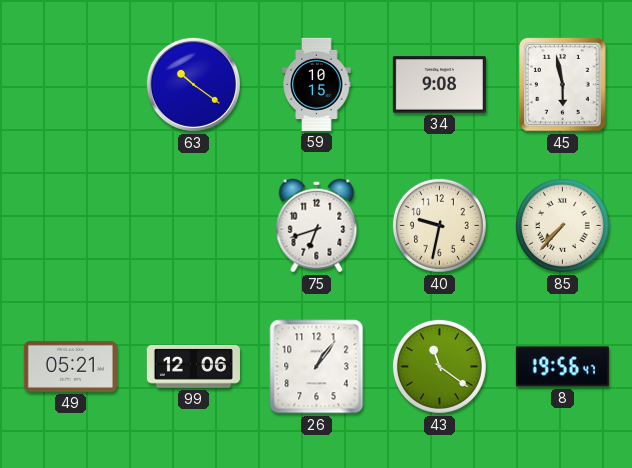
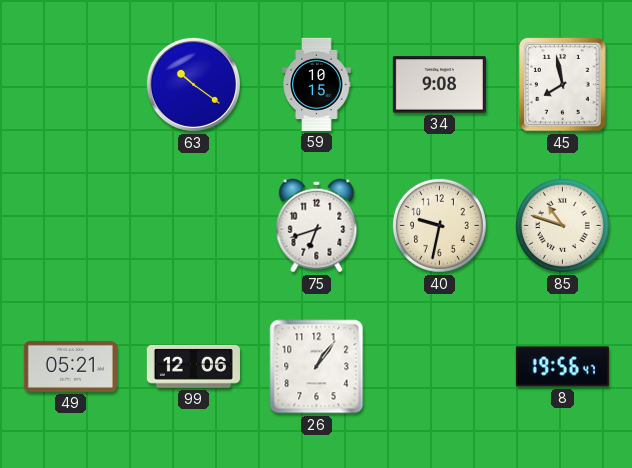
45: 5:58 -> 7:58
85: 7:37 -> 10:48
43: 11:21 -> none
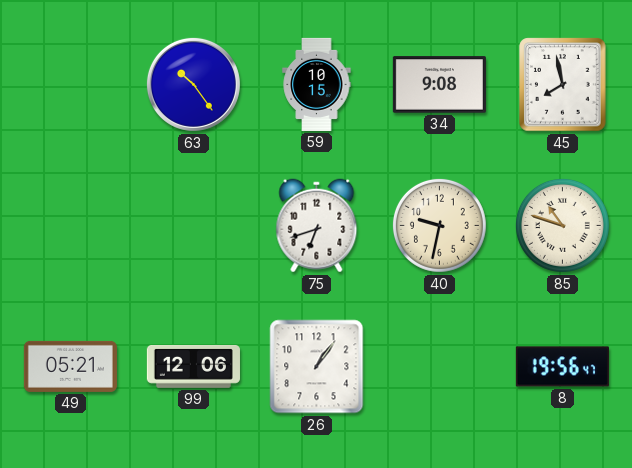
63: 10:21 -> 10:24
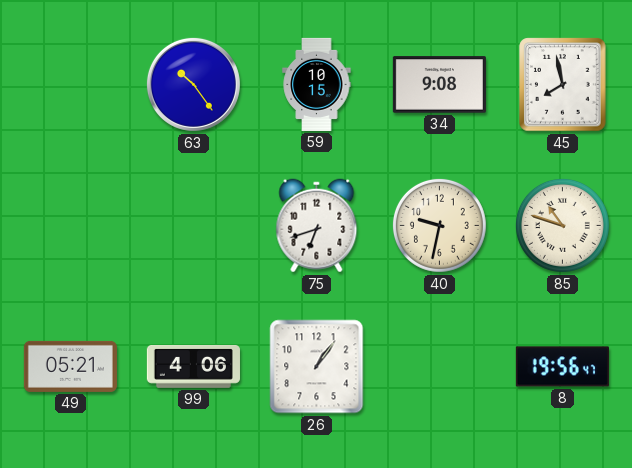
99: 12:06 -> 4:06
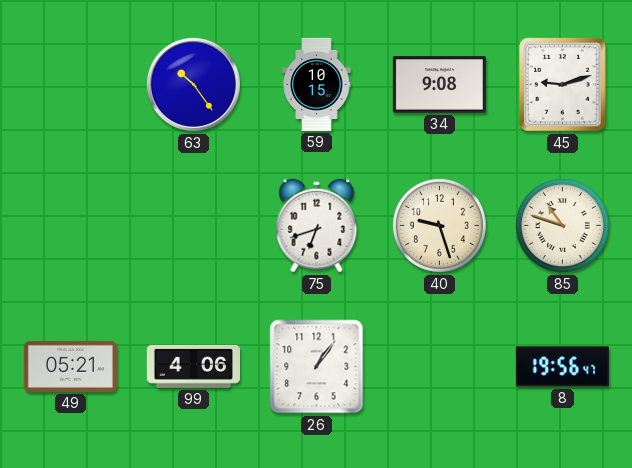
45: 7:58 -> 9:12
40: 9:32 -> 9:27
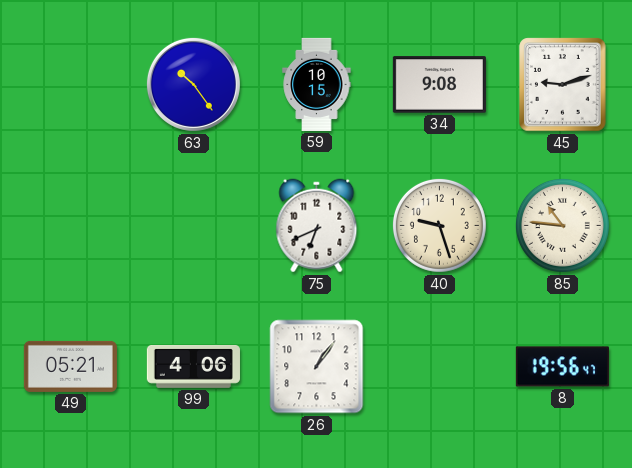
75: 6:42 -> 6:41
85: 10:48 -> 10:46
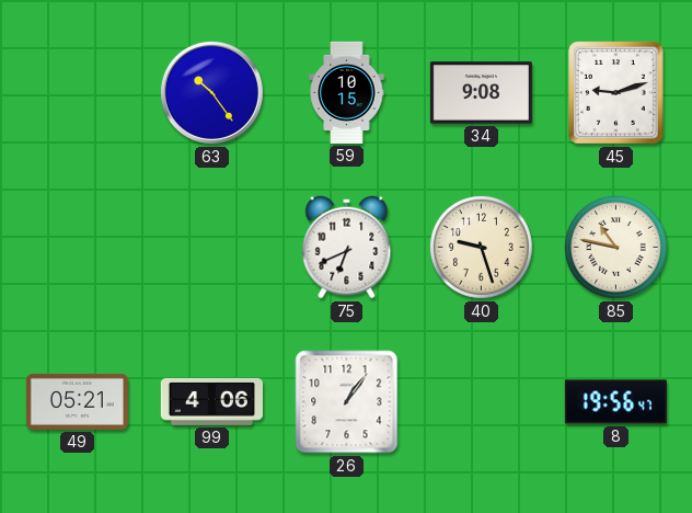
85: 10:46 -> 10:47
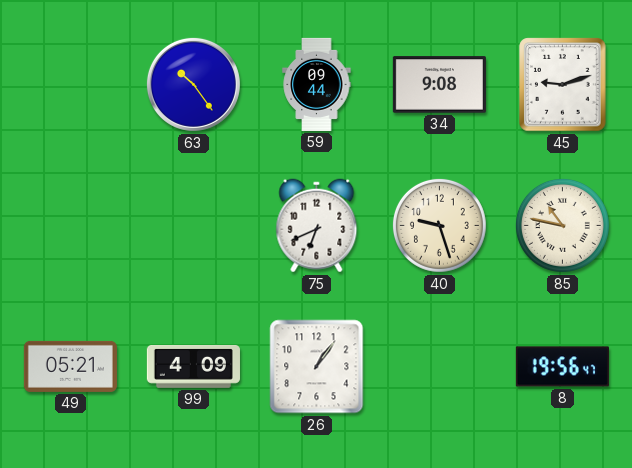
59: 10:15 -> 09:44
99: 4:06 -> 4:09
